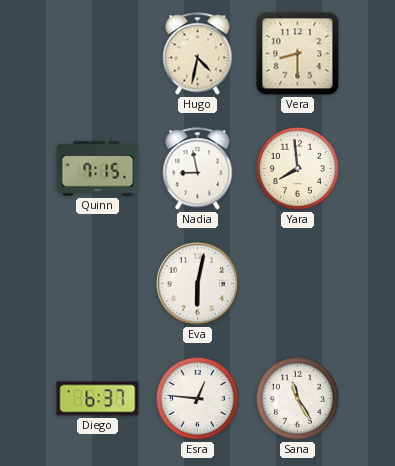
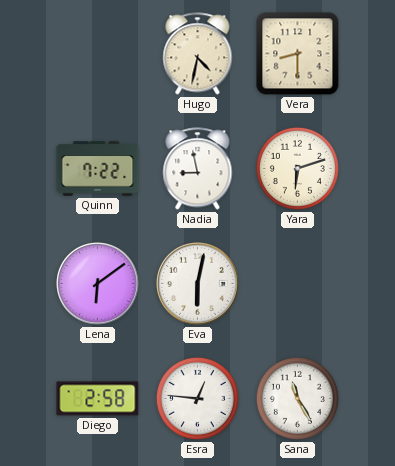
Quinn: 7:15 -> 7:22
Yara: 7:59 -> 6:12
Lena: none -> 6:09
Diego: 6:37 -> 2:58
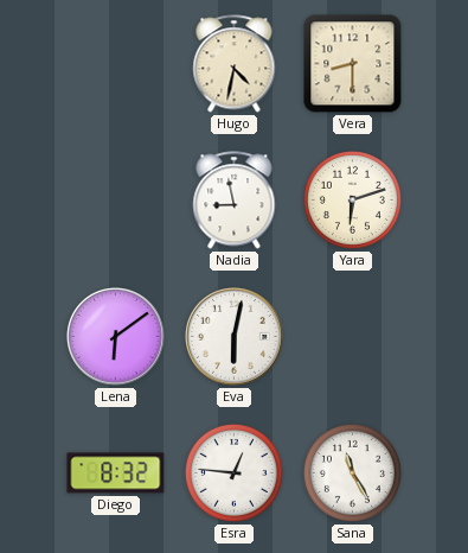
Quinn: 7:22 -> none
Diego: 2:58 -> 8:32
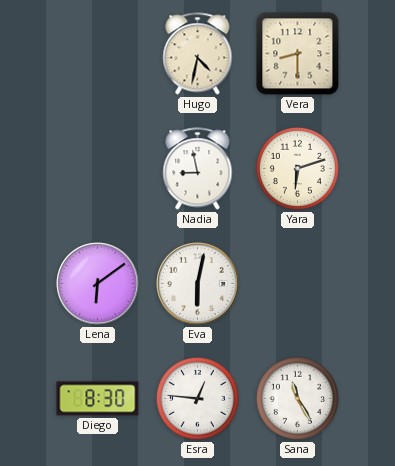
Diego: 8:32 -> 8:30
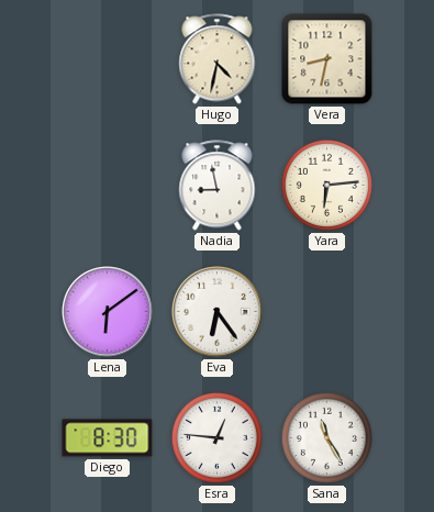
Vera: 8:30 -> 8:32
Yara: 6:12 -> 6:14
Eva: 6:02 -> 6:24
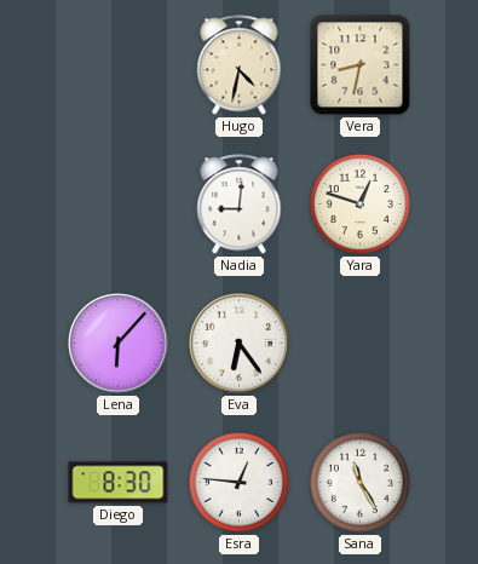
Nadia: 8:58 -> 9:01
Yara: 6:14 -> 12:48
Lena: 6:09 -> 6:07
